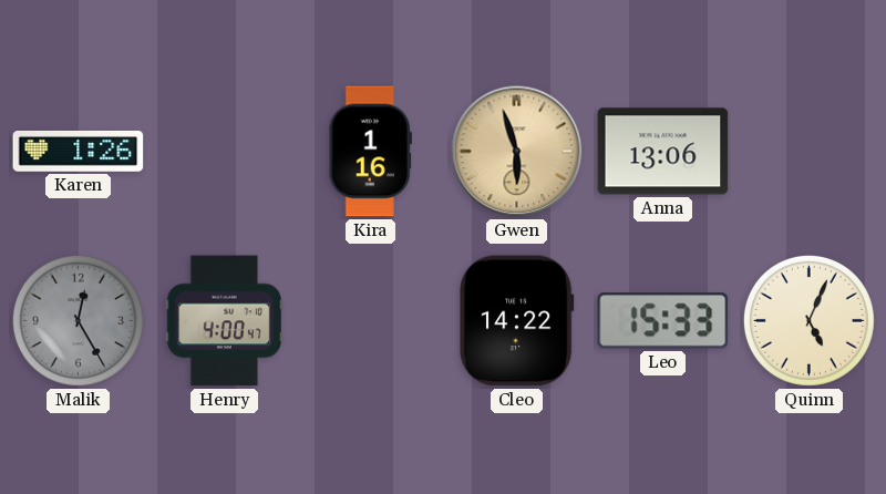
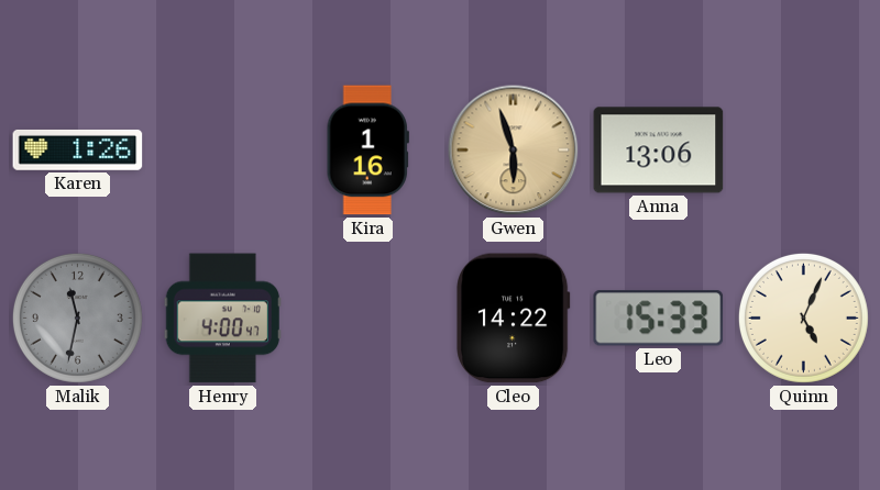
Malik: 12:25 -> 11:32
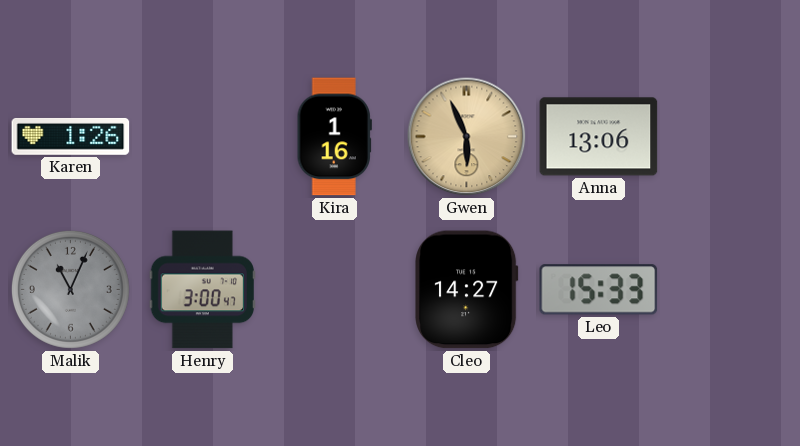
Gwen: 5:57 -> 5:56
Malik: 11:32 -> 11:04
Henry: 4:00 -> 3:00
Cleo: 14:22 -> 14:27
Quinn: 5:04 -> none
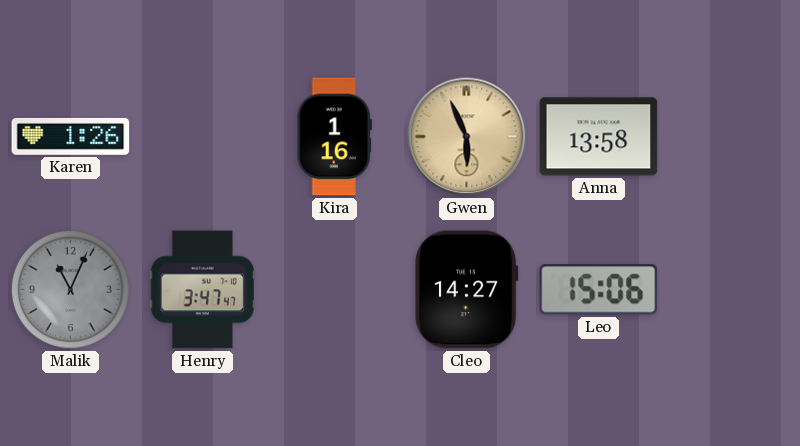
Anna: 13:06 -> 13:58
Henry: 3:00 -> 3:47
Leo: 15:33 -> 15:06
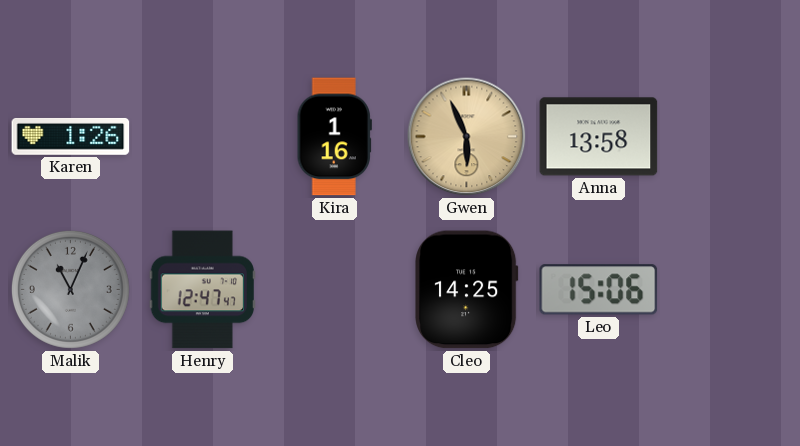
Henry: 3:47 -> 12:47
Cleo: 14:27 -> 14:25
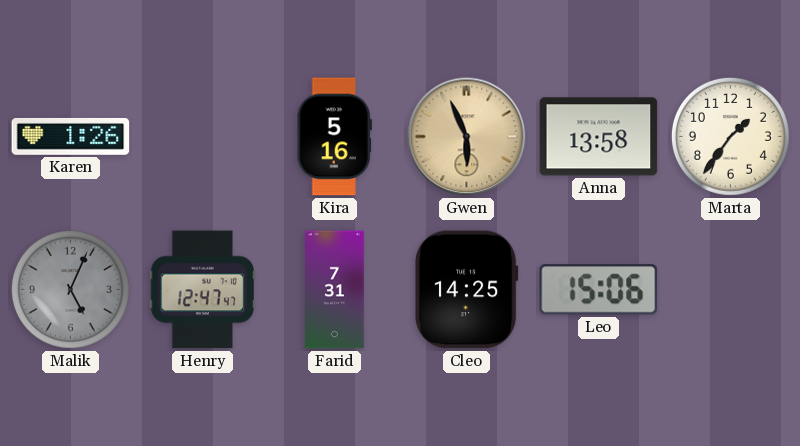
Kira: 1:16 -> 5:16
Marta: none -> 1:36
Malik: 11:04 -> 5:04
Farid: none -> 7:31
